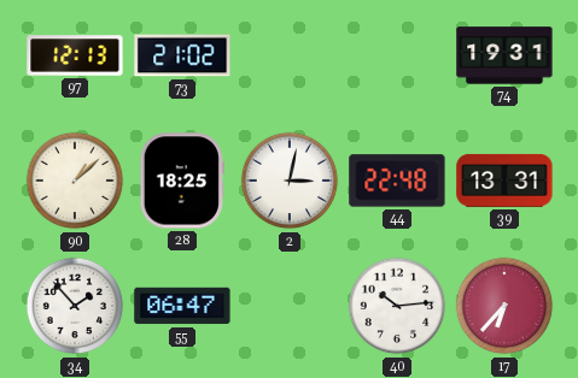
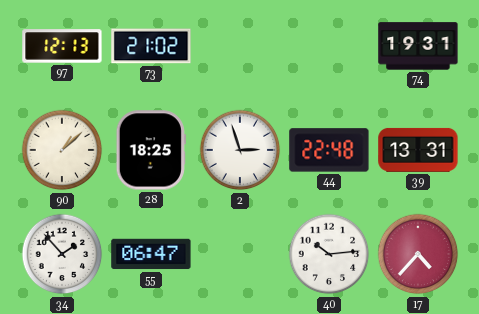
2: 3:02 -> 2:57
17: 6:37 -> 4:37
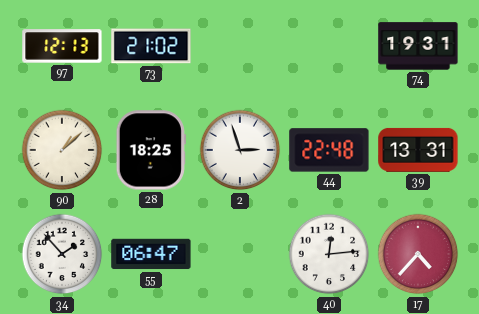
40: 10:14 -> 12:14
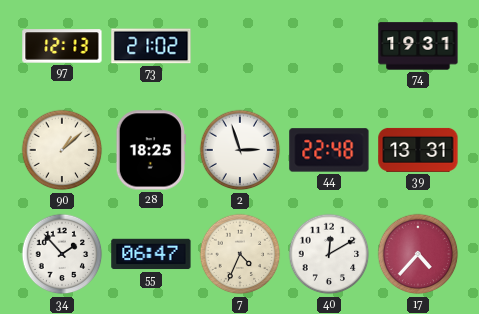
7: none -> 4:34
40: 12:14 -> 12:10
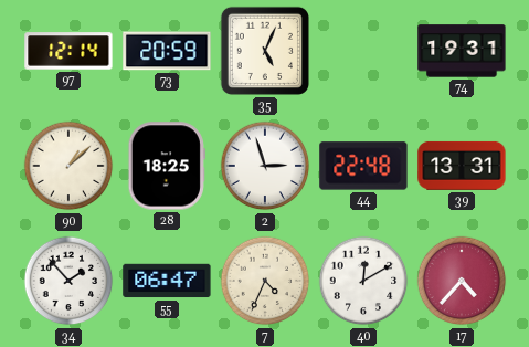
97: 12:13 -> 12:14
73: 21:02 -> 20:59
35: none -> 5:04
